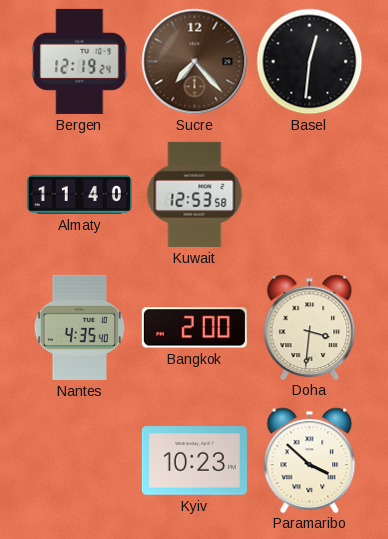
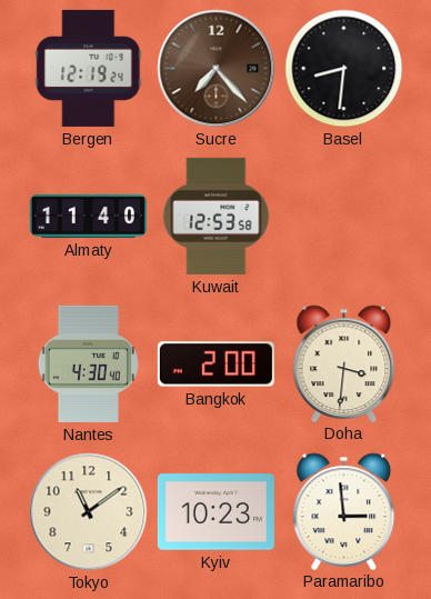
Basel: 12:31 -> 8:31
Nantes: 4:35 -> 4:30
Tokyo: none -> 11:09
Paramaribo: 3:52 -> 2:59
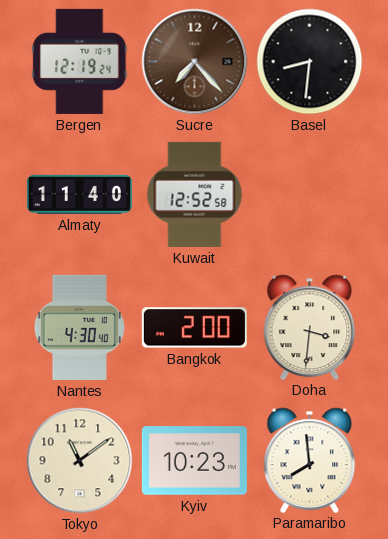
Kuwait: 12:53 -> 12:52
Paramaribo: 2:59 -> 7:59
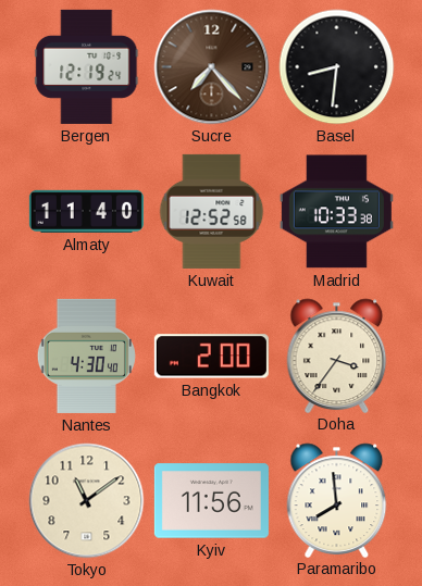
Madrid: none -> 10:33
Doha: 3:31 -> 3:36
Kyiv: 10:23 -> 11:56
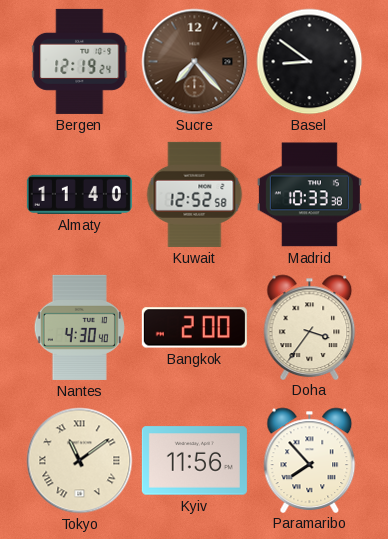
Basel: 8:31 -> 8:51
Tokyo numerals: Arabic -> Roman
Paramaribo: 7:59 -> 7:53
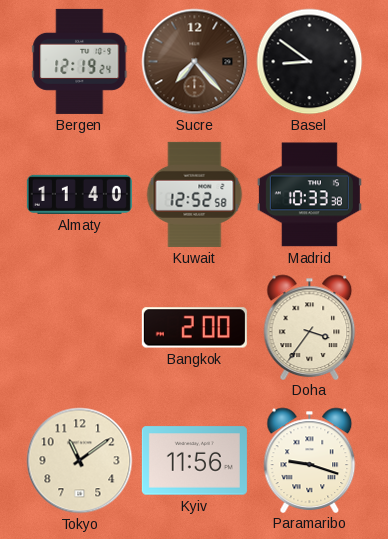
Nantes: 4:30 -> none
Tokyo numerals: Roman -> Arabic
Paramaribo: 7:53 -> 9:18
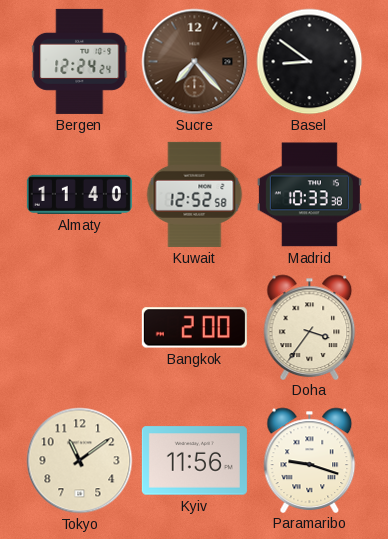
Bergen: 12:19 -> 12:24
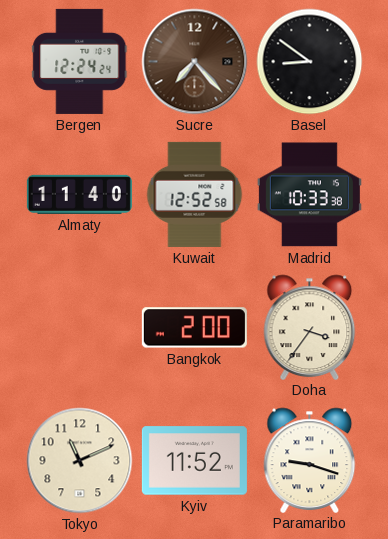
Tokyo: 11:09 -> 11:11
Kyiv: 11:56 -> 11:52
